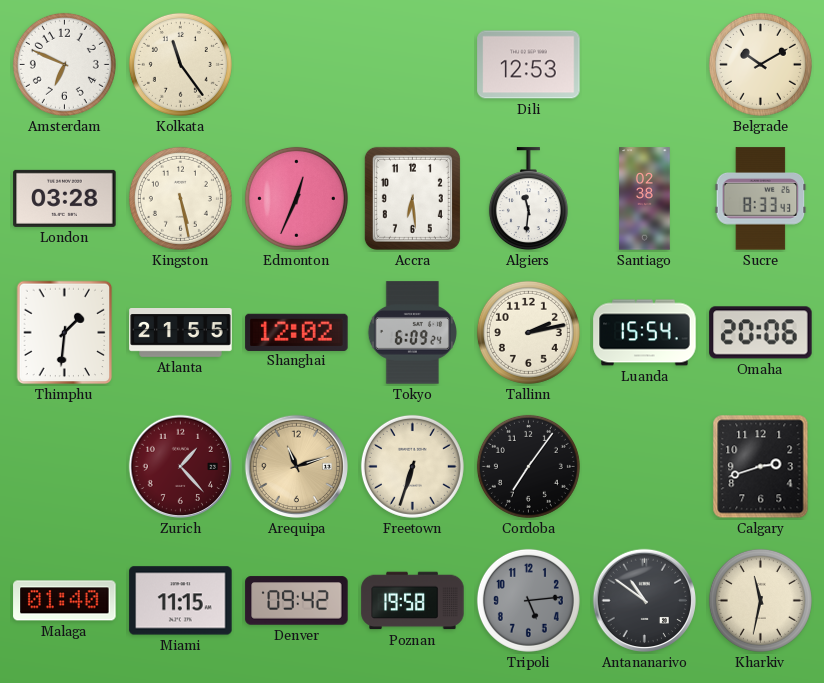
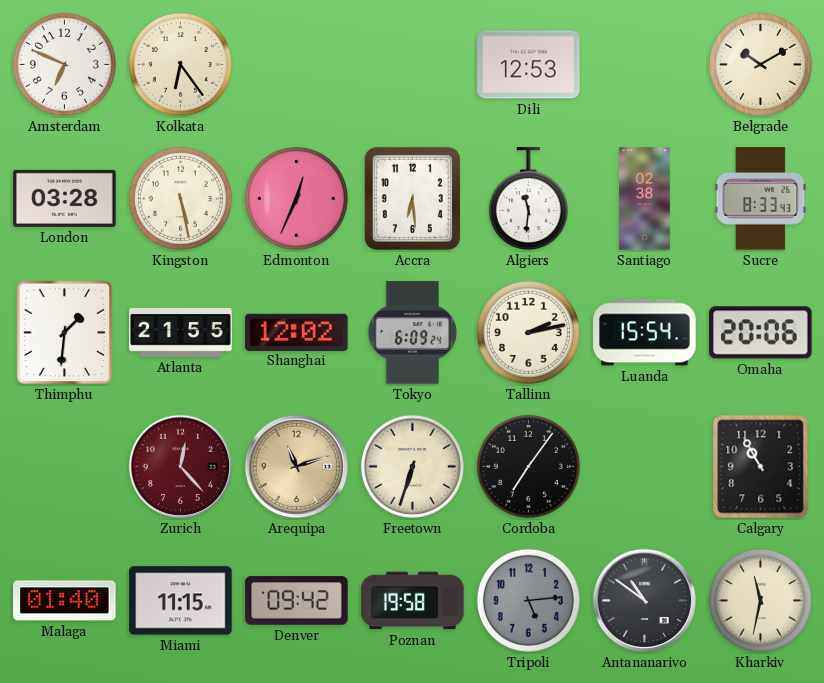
Kolkata: 11:24 -> 6:24
Zurich: 1:23 -> 12:23
Calgary: 2:42 -> 10:55
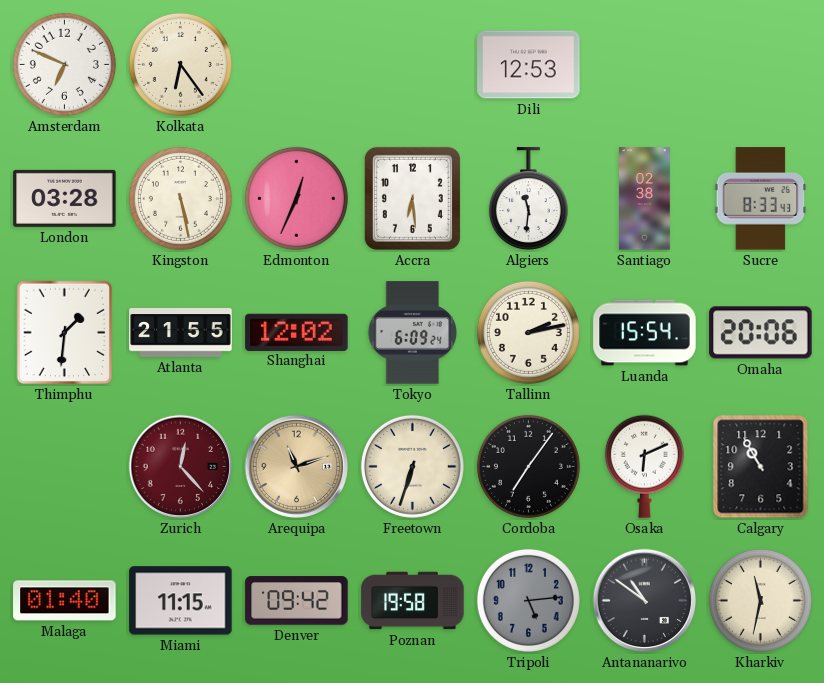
Belgrade: 10:10 -> none
Osaka: none -> 6:11
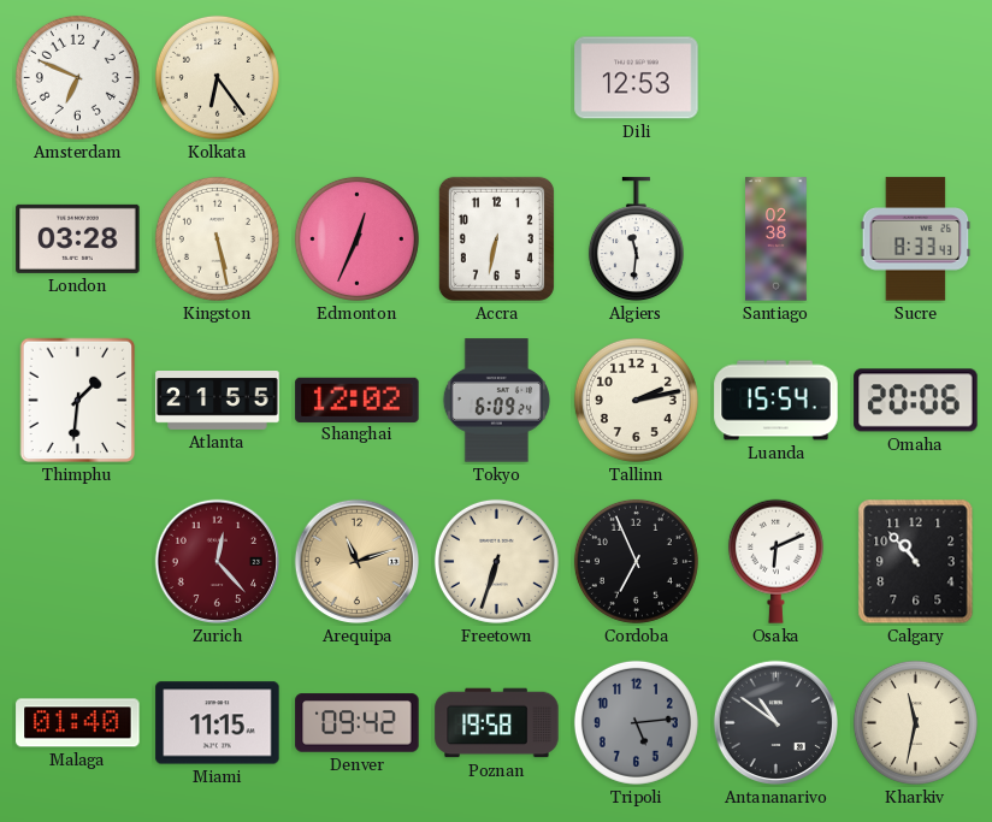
Accra: 6:29 -> 6:32
Cordoba: 7:06 -> 6:56
Calgary: 10:55 -> 10:53
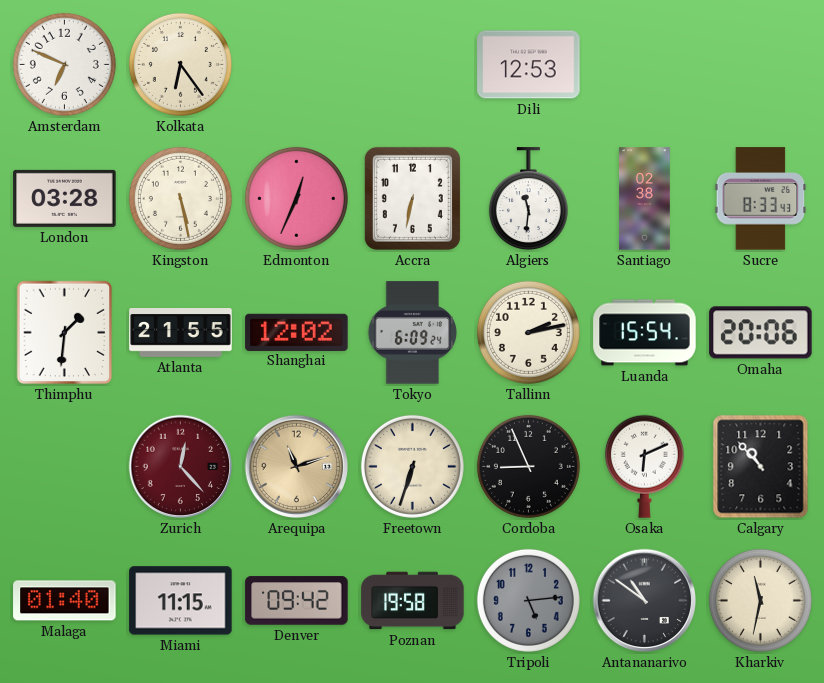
Cordoba: 6:56 -> 8:56
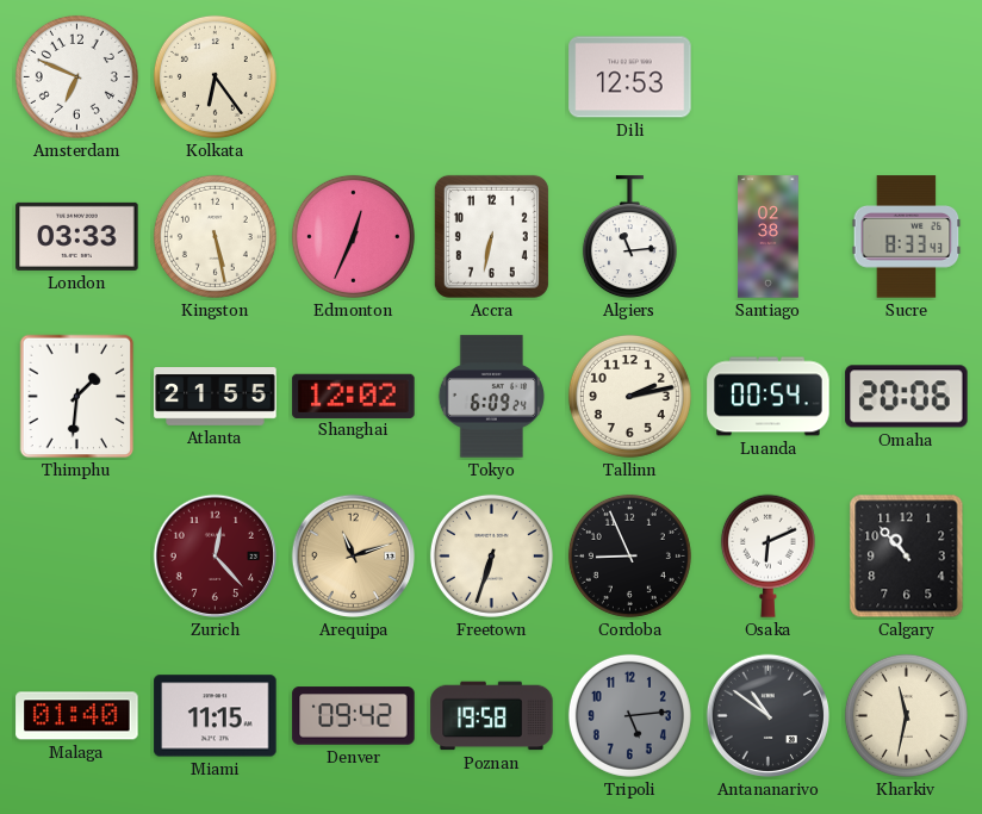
London: 03:28 -> 03:33
Algiers: 11:31 -> 11:14
Luanda: 15:54 -> 00:54
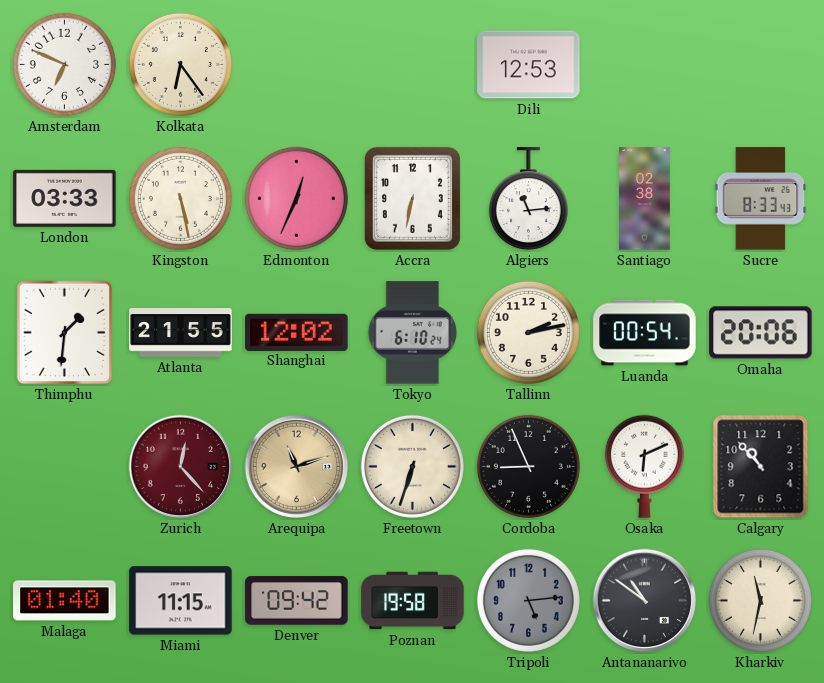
Tokyo: 6:09 -> 6:10
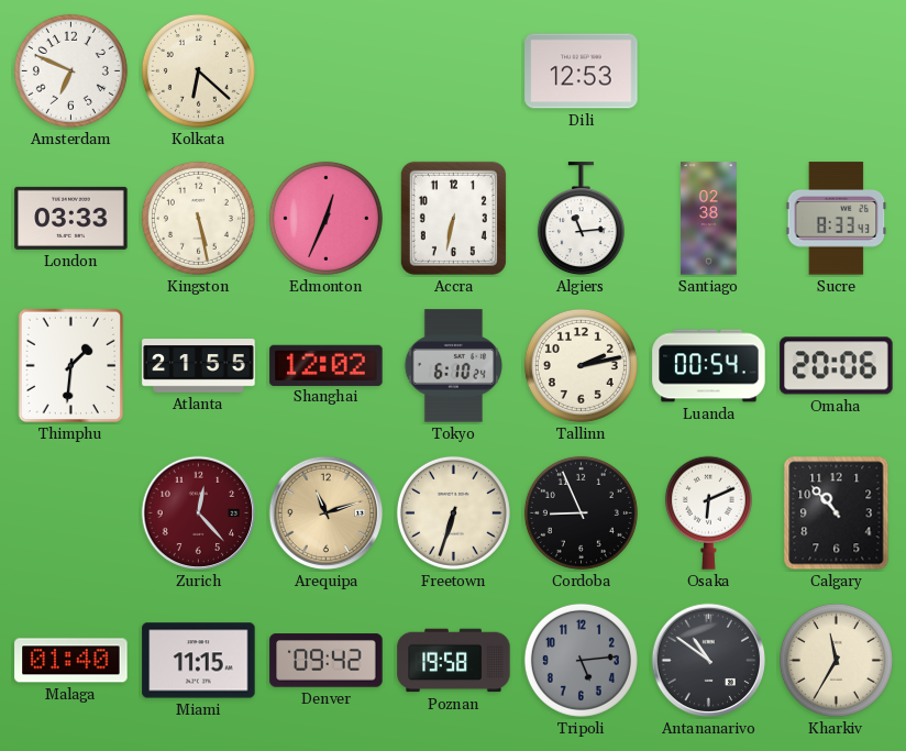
Kolkata: 6:24 -> 6:22
Kharkiv: 11:32 -> 11:35
